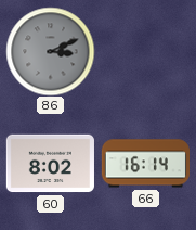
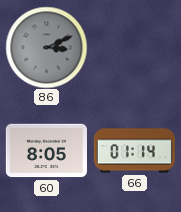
60: 8:02 -> 8:05
66: 16:14 -> 01:14
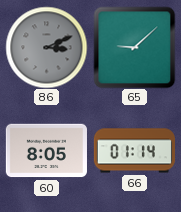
65: none -> 9:08
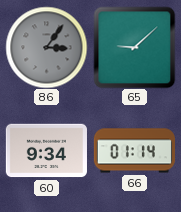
86: 3:11 -> 3:06
60: 8:05 -> 9:34
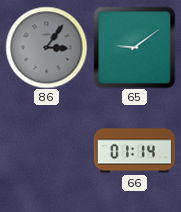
65: 9:08 -> 9:09
60: 9:34 -> none
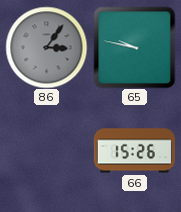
65: 9:09 -> 9:47
66: 01:14 -> 15:26
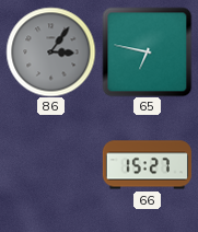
65: 9:47 -> 6:47
66: 15:26 -> 15:27
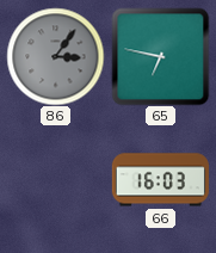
66: 15:27 -> 16:03
